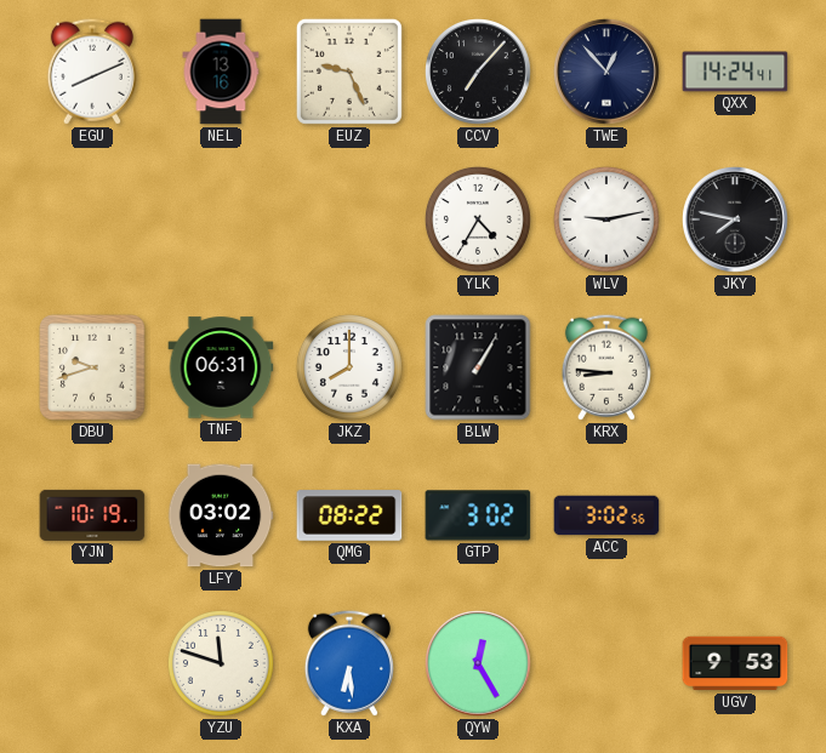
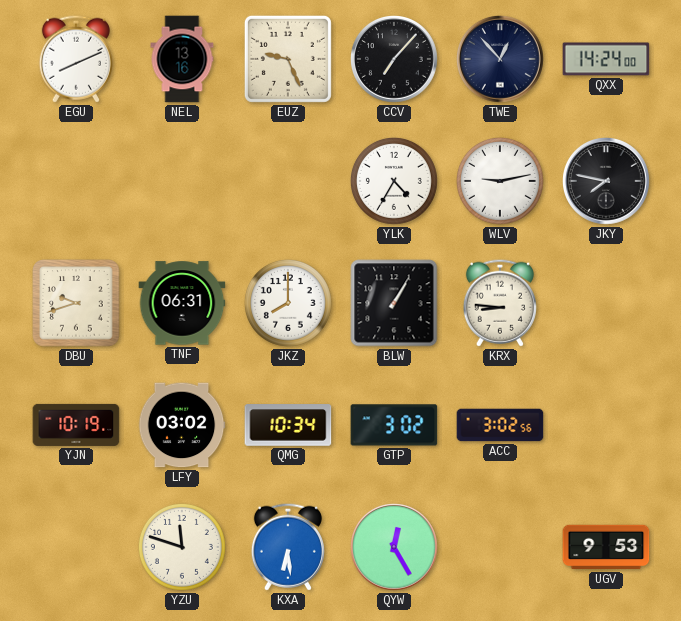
QXX: 14:24:41 -> 14:24:00
QMG: 08:22 -> 10:34
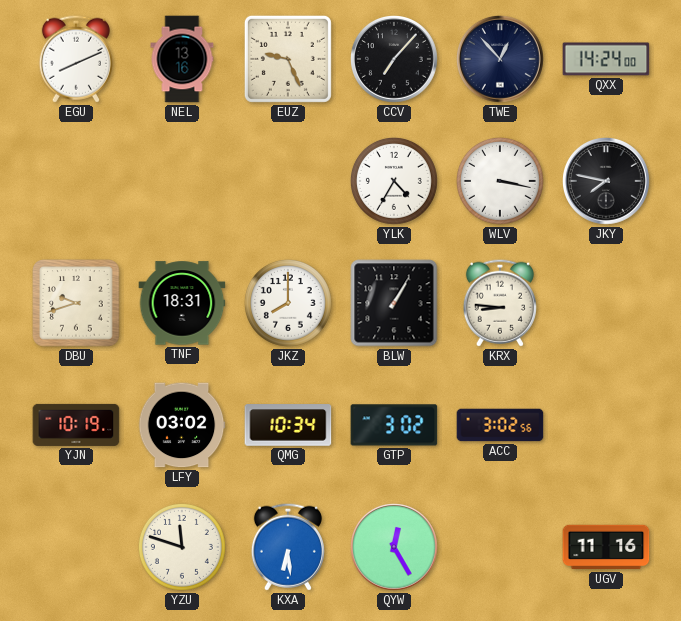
WLV: 9:13 -> 3:17
TNF: 06:31 -> 18:31
UGV: 9:53 -> 11:16
